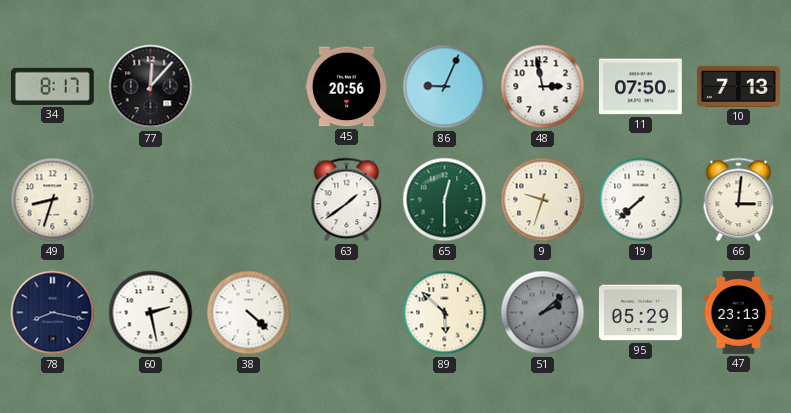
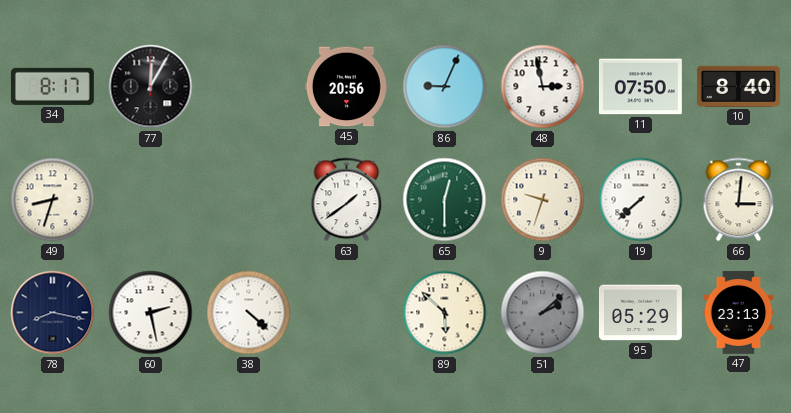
77: 12:07 -> 12:05
10: 7:13 -> 8:40
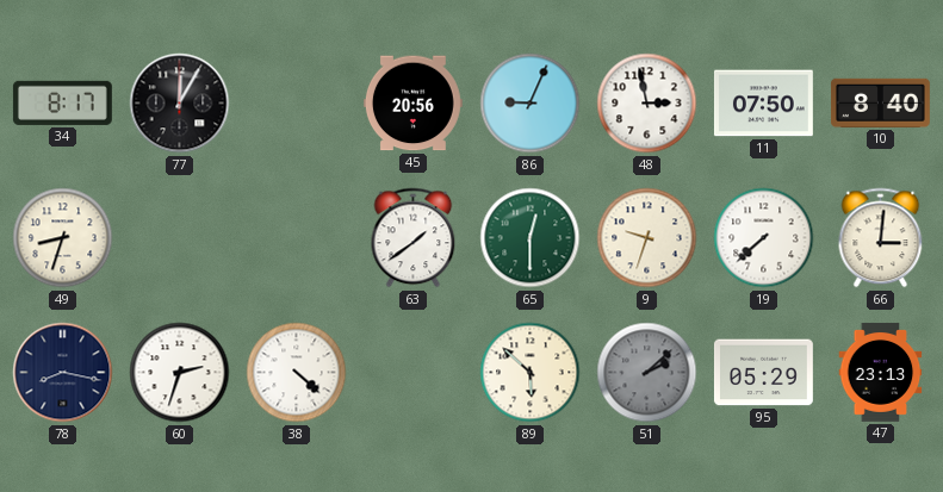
60: 2:28 -> 2:33
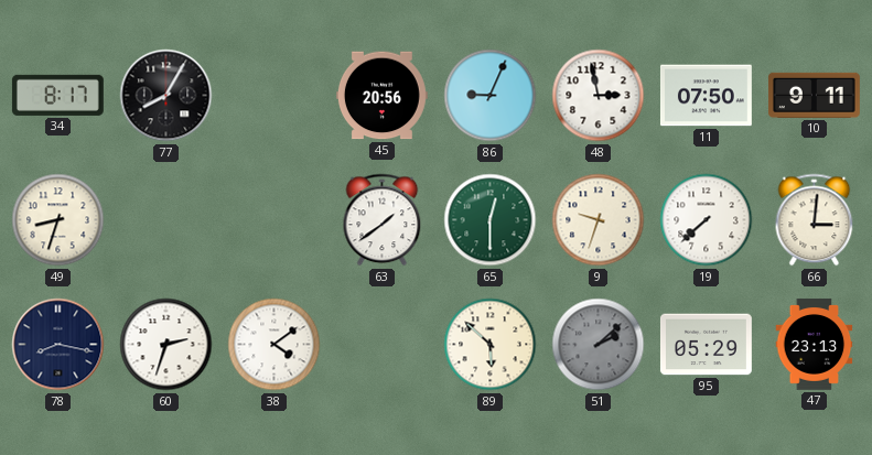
77: 12:05 -> 8:05
10: 8:40 -> 9:11
38: 4:22 -> 4:09
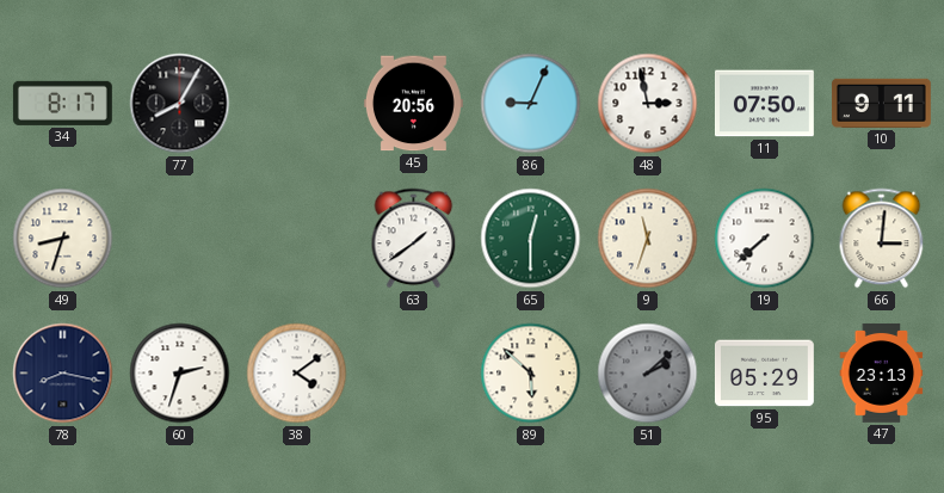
9: 9:33 -> 11:33
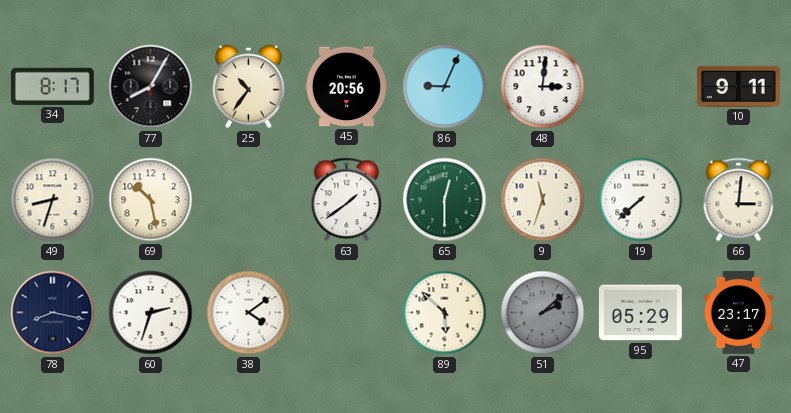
25: none -> 10:36
48: 2:58 -> 3:01
11: 07:50 -> none
69: none -> 10:28
47: 23:13 -> 23:17
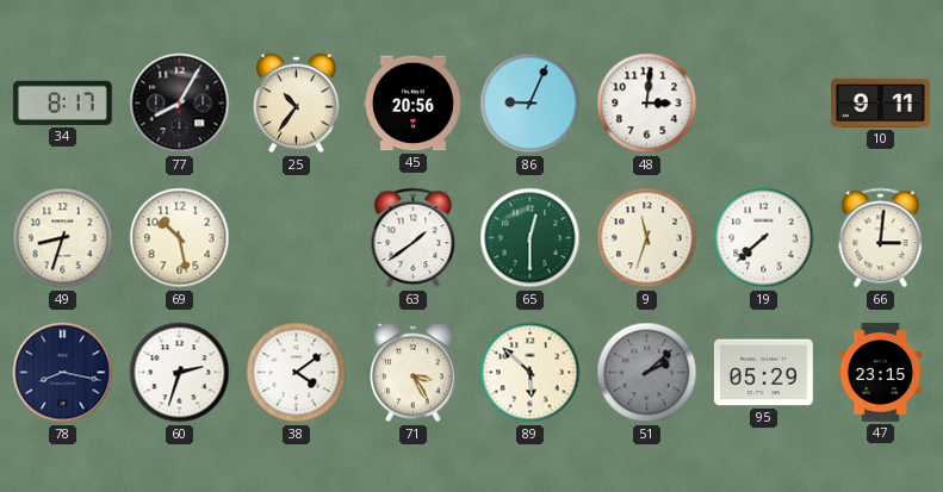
71: none -> 3:25
47: 23:17 -> 23:15
